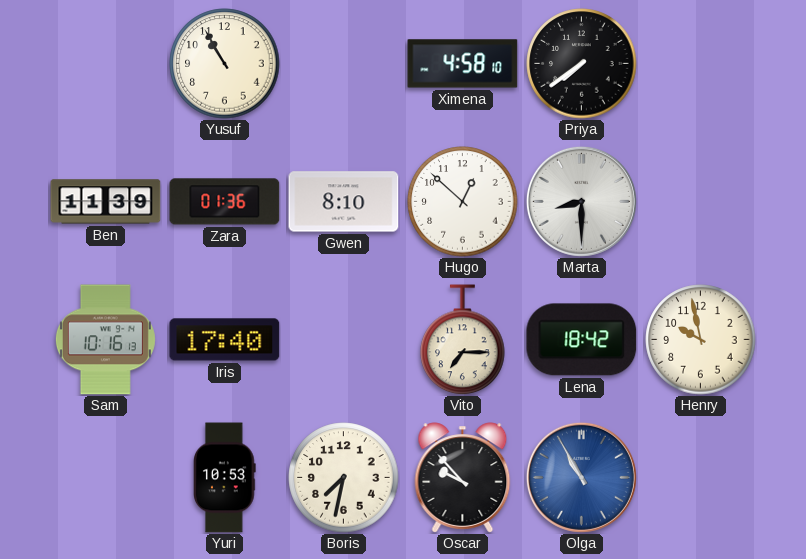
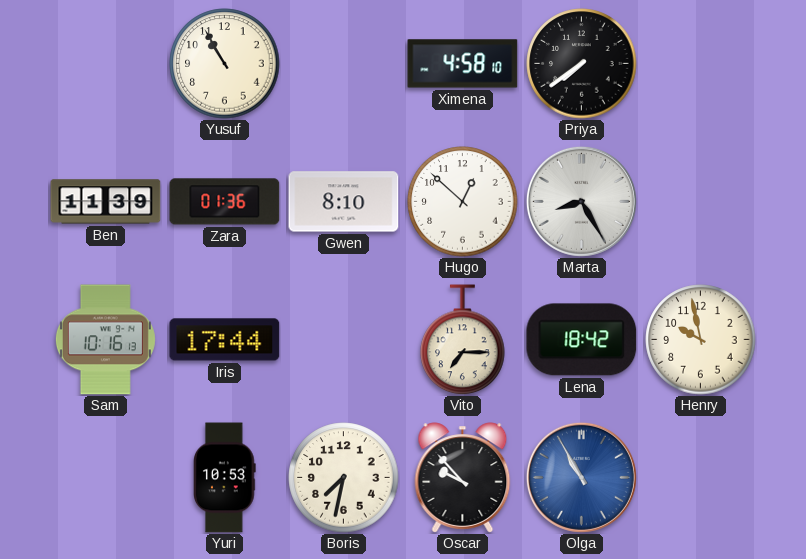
Marta: 8:30 -> 8:25
Iris: 17:40 -> 17:44
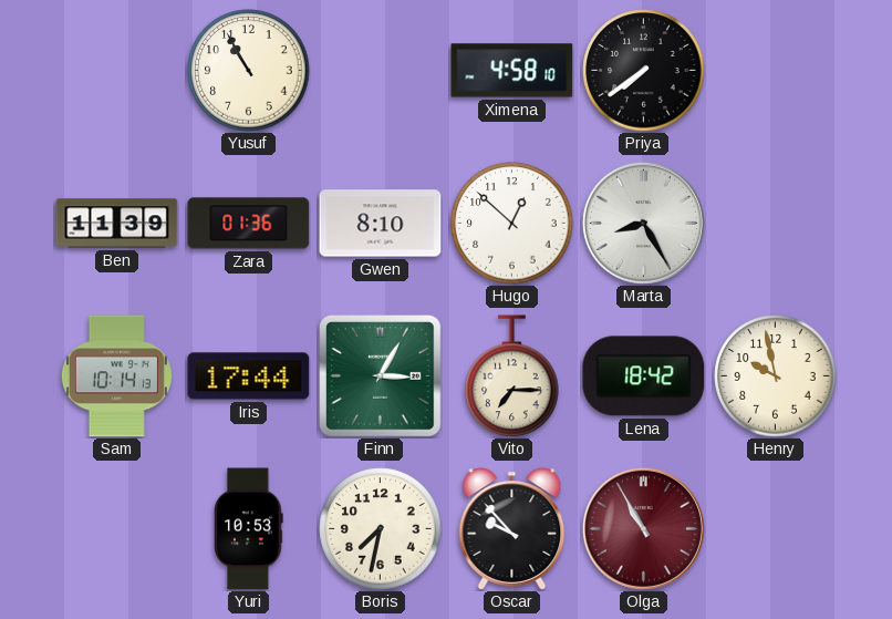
Sam: 10:16 -> 10:14
Finn: none -> 3:05
Olga dial: blue -> burgundy
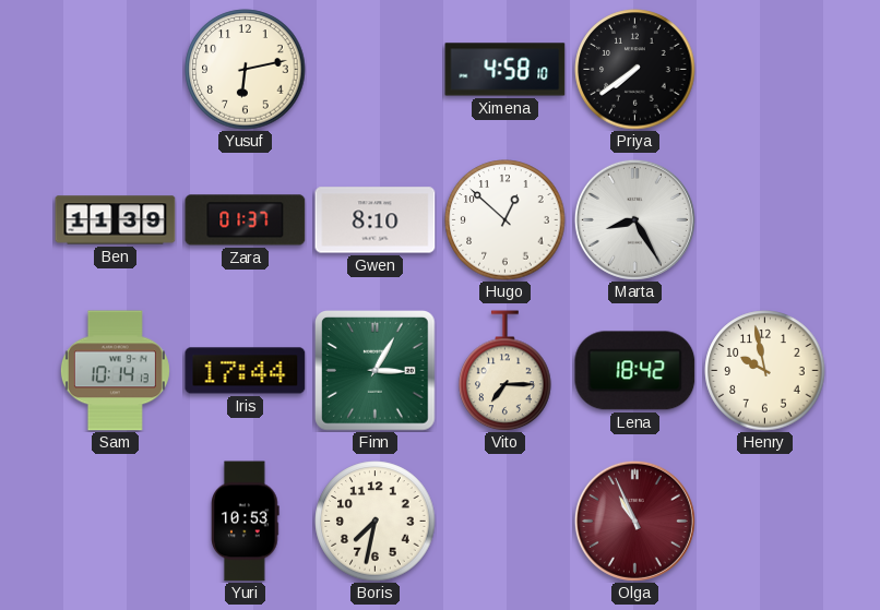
Yusuf: 10:55 -> 6:13
Zara: 01:36 -> 01:37
Oscar: 9:53 -> none
Olga: 10:55 -> 10:56
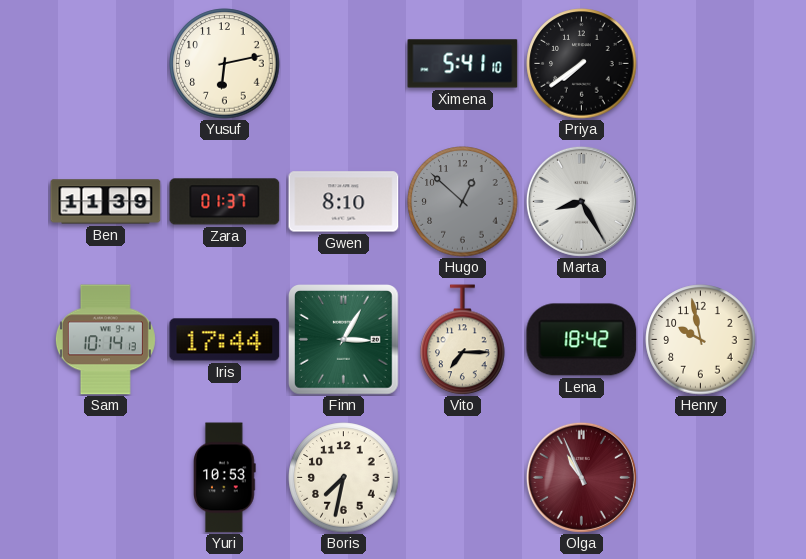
Ximena: 4:58 -> 5:41
Hugo dial: white -> grey
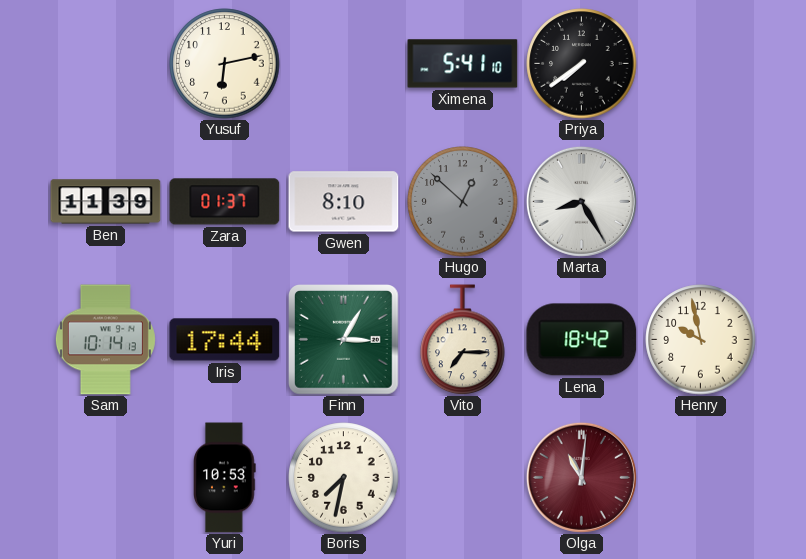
Olga: 10:56 -> 11:01
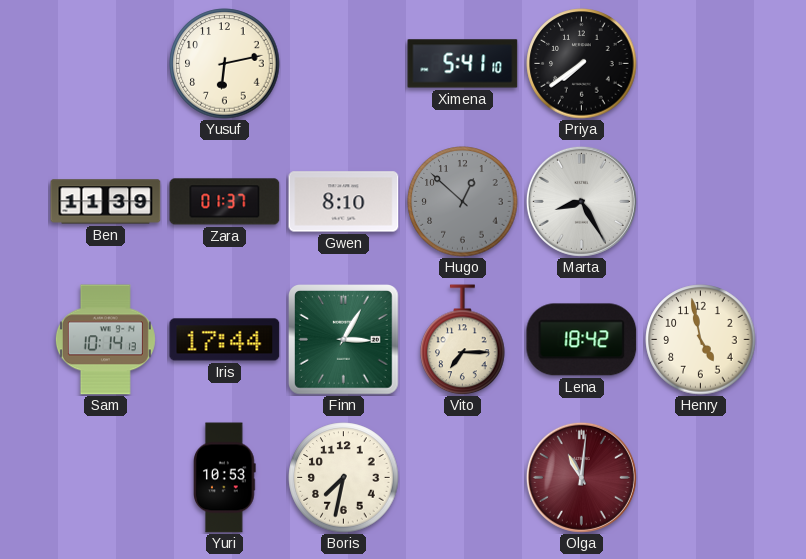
Henry: 9:58 -> 4:58
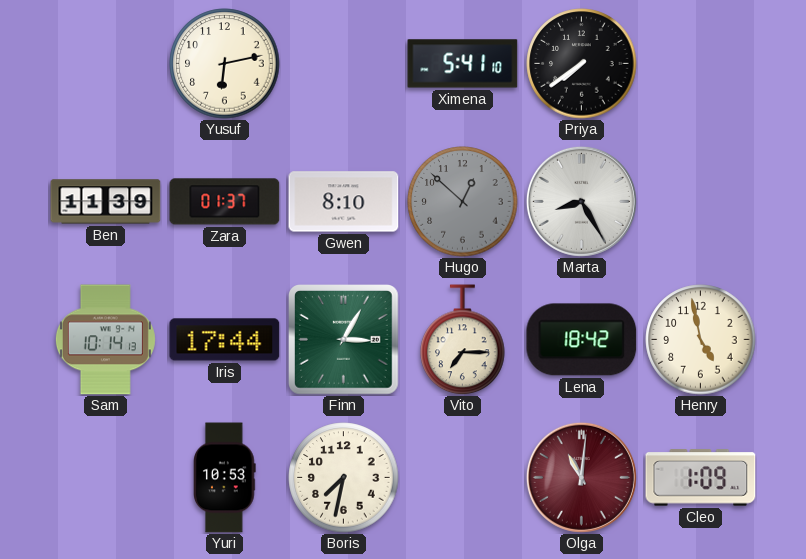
Cleo: none -> 1:09
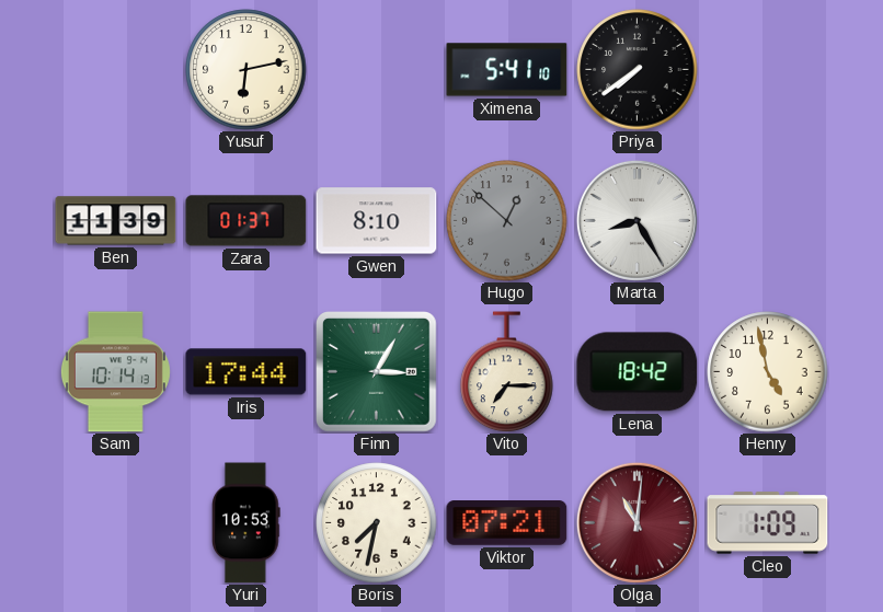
Viktor: none -> 07:21
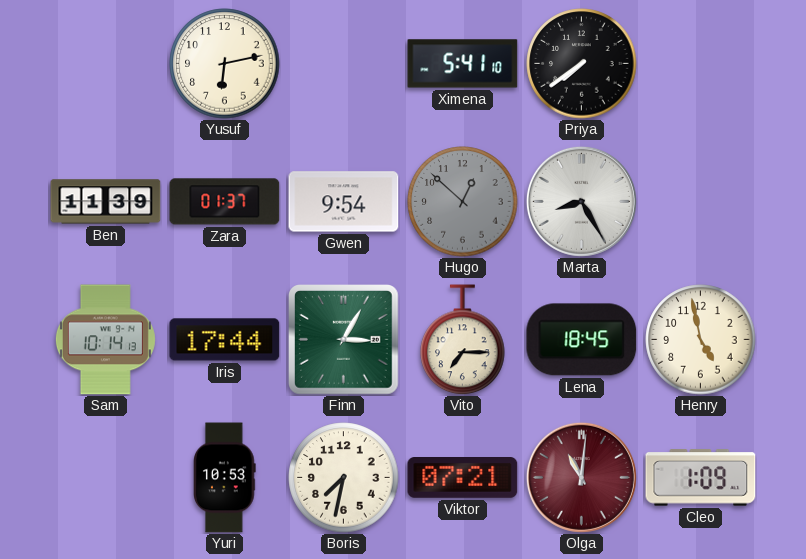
Gwen: 8:10 -> 9:54
Lena: 18:42 -> 18:45
